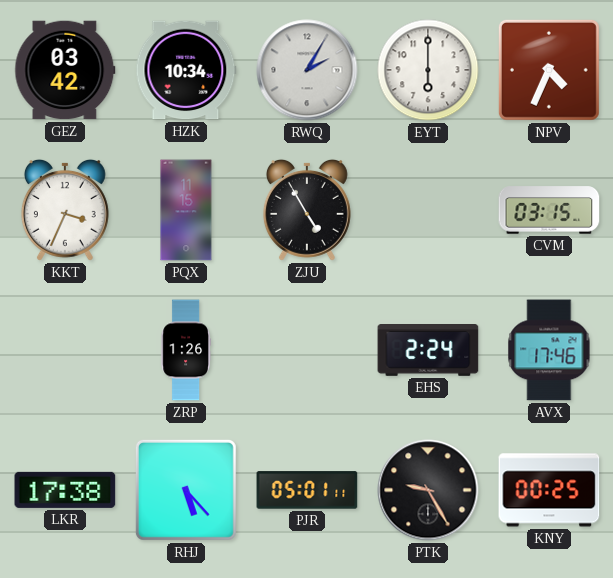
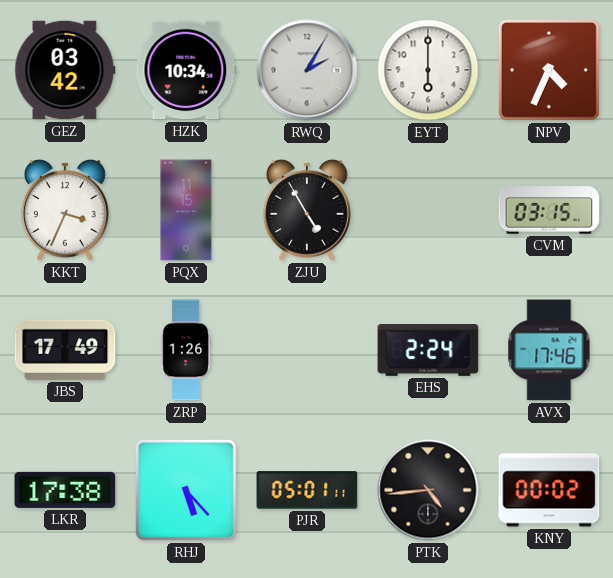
JBS: none -> 17:49
PTK: 9:25 -> 4:44
KNY: 00:25 -> 00:02
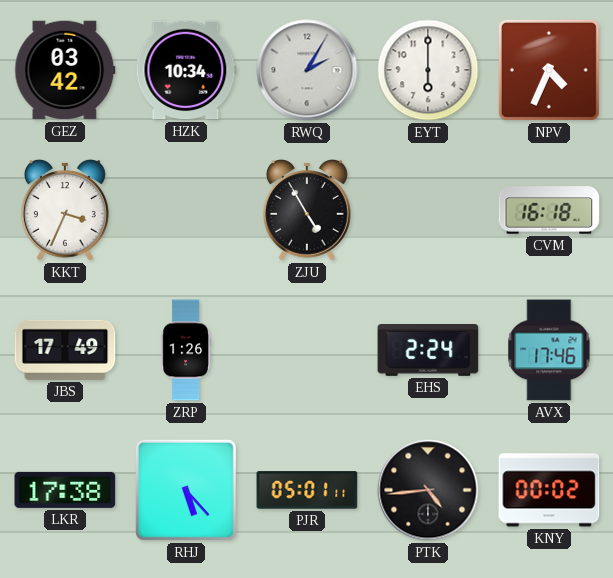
PQX: 11:15 -> none
CVM: 03:15 -> 16:18
